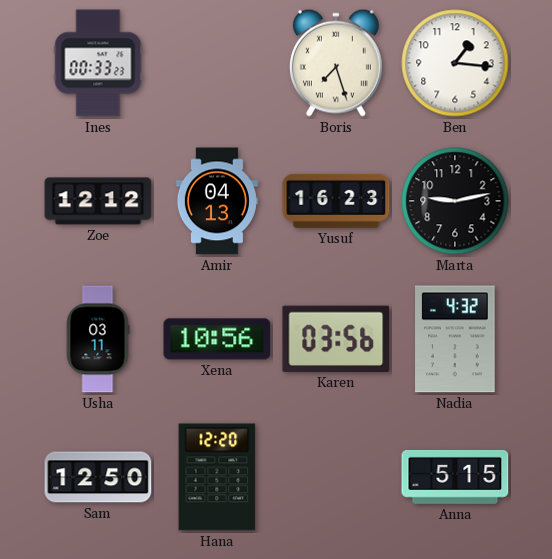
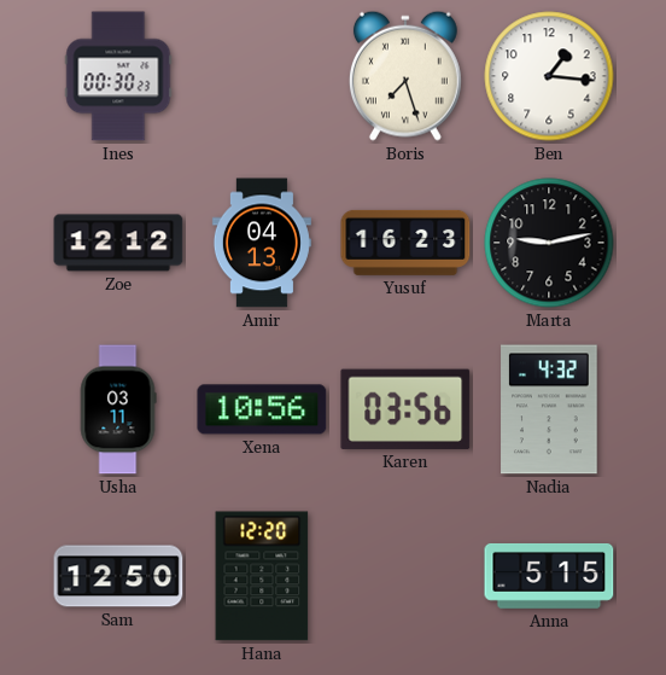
Ines: 00:33 -> 00:30
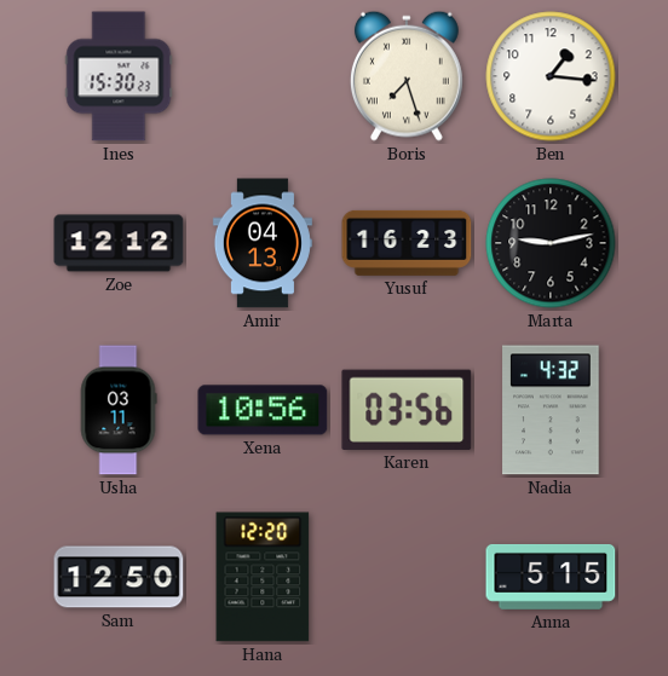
Ines: 00:30 -> 15:30
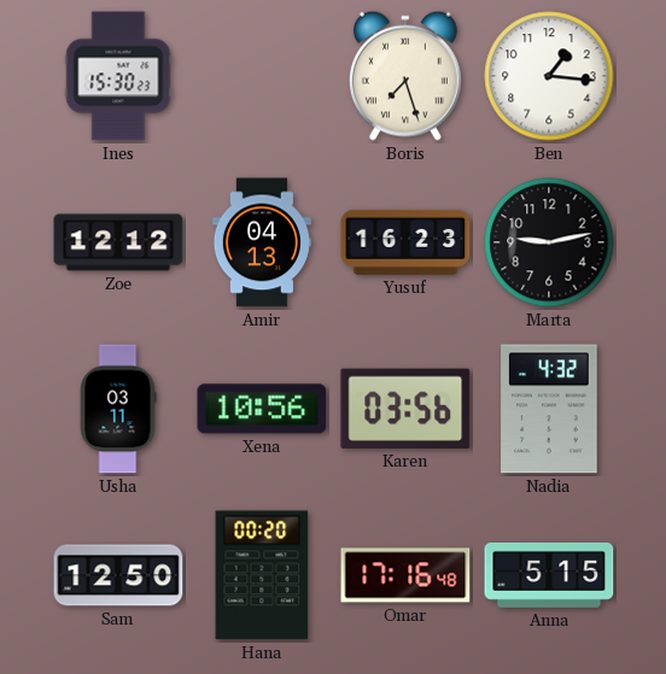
Hana: 12:20 -> 00:20
Omar: none -> 17:16
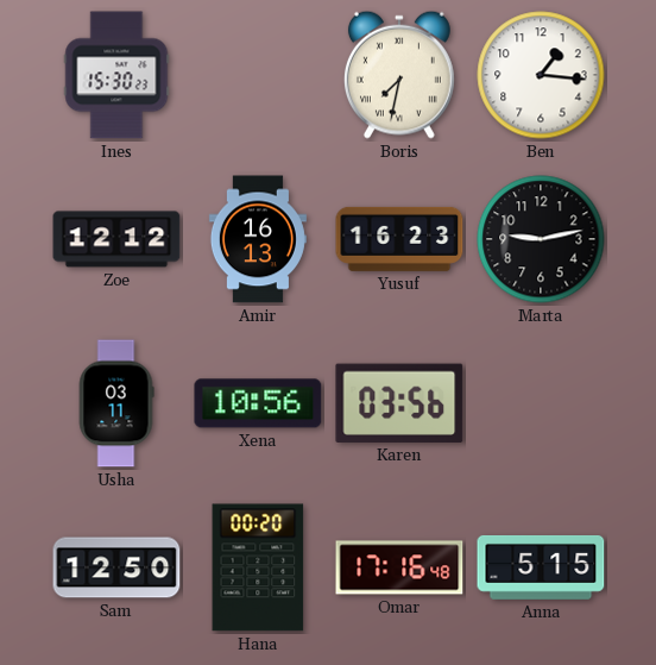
Boris: 7:27 -> 7:32
Amir: 04:13 -> 16:13
Nadia: 4:32 -> none
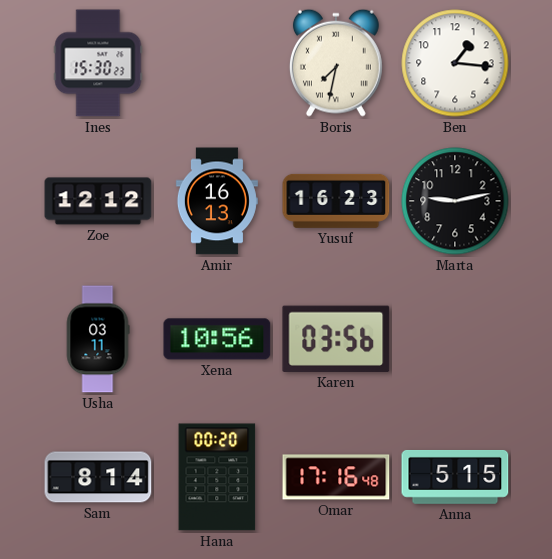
Sam: 12:50 -> 8:14
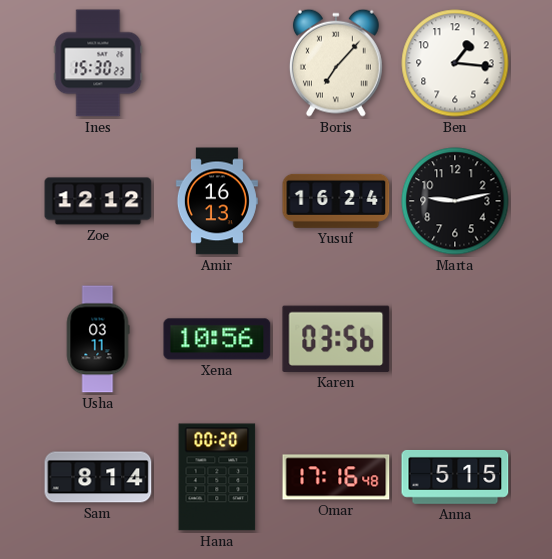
Boris: 7:32 -> 7:07
Yusuf: 16:23 -> 16:24
